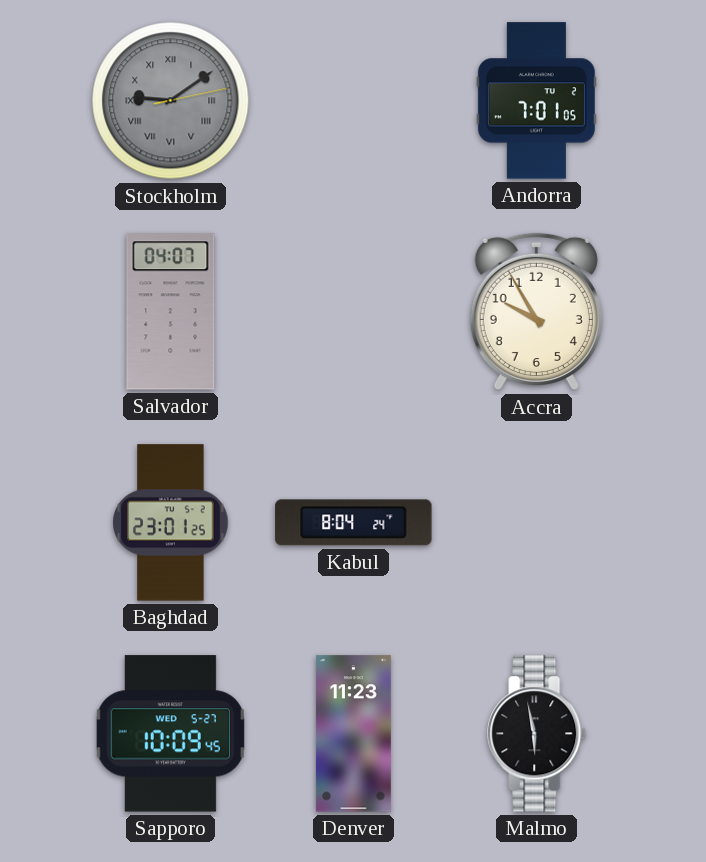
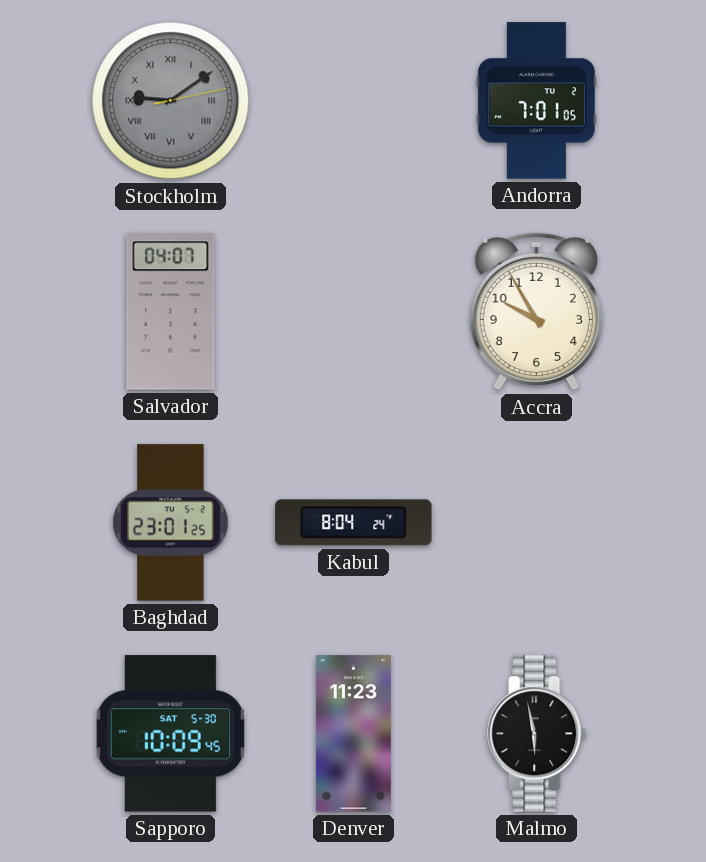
Sapporo date: WED 5-27 -> SAT 5-30
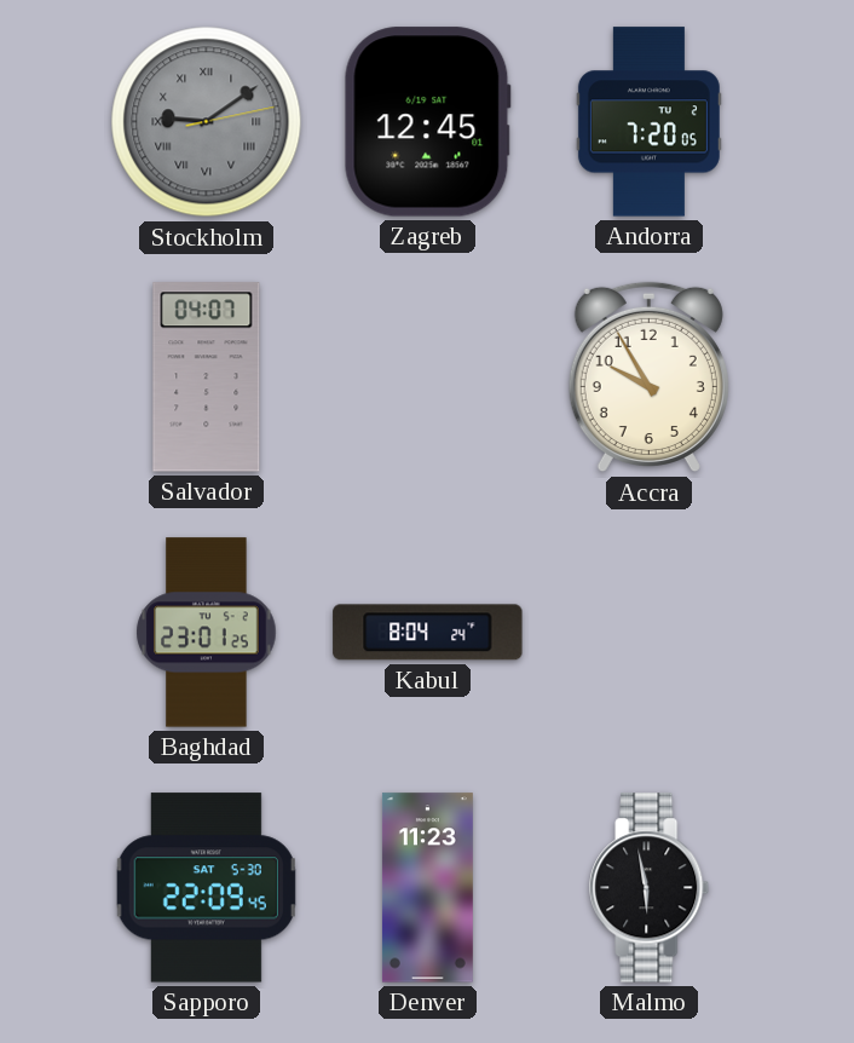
Zagreb: none -> 12:45
Andorra: 7:01 -> 7:20
Sapporo: 10:09 -> 22:09
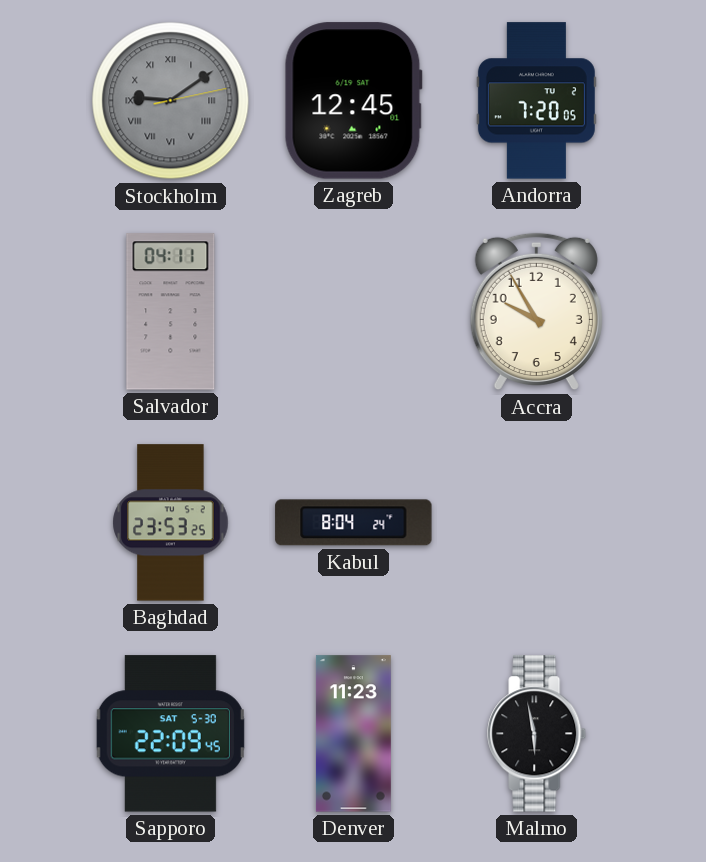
Salvador: 04:07 -> 04:11
Baghdad: 23:01 -> 23:53
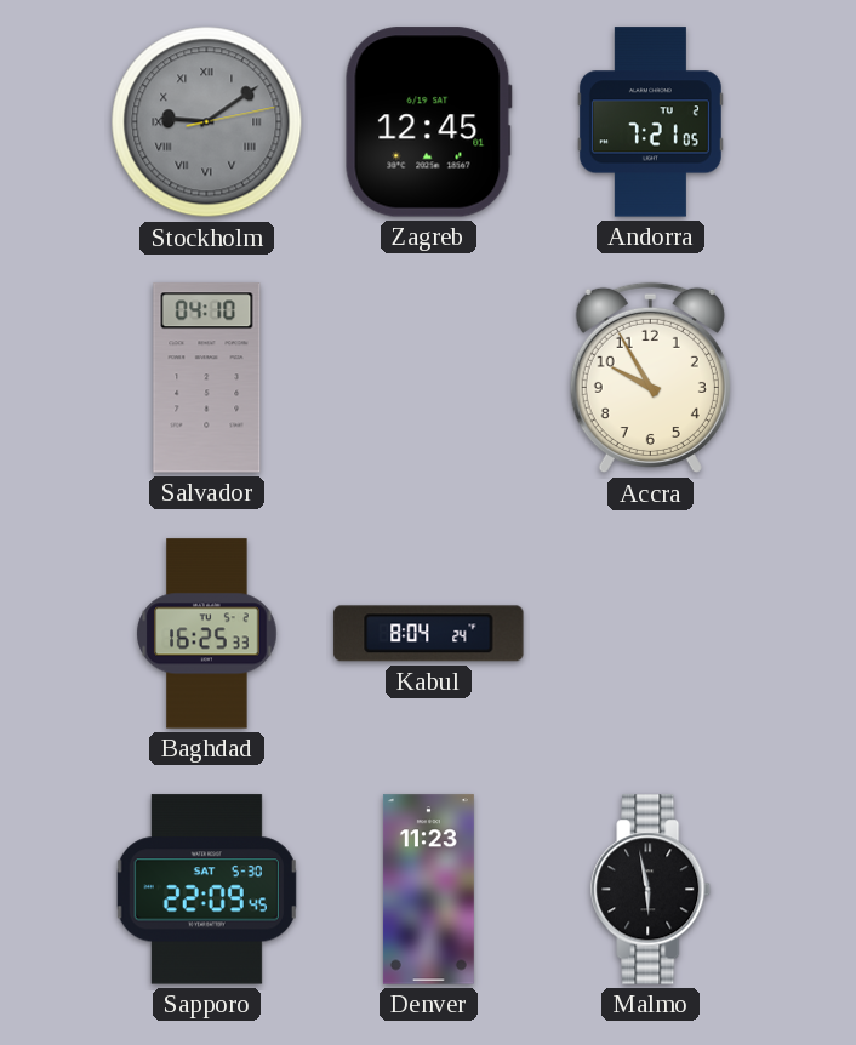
Andorra: 7:20 -> 7:21
Salvador: 04:11 -> 04:10
Baghdad: 23:53 -> 16:25
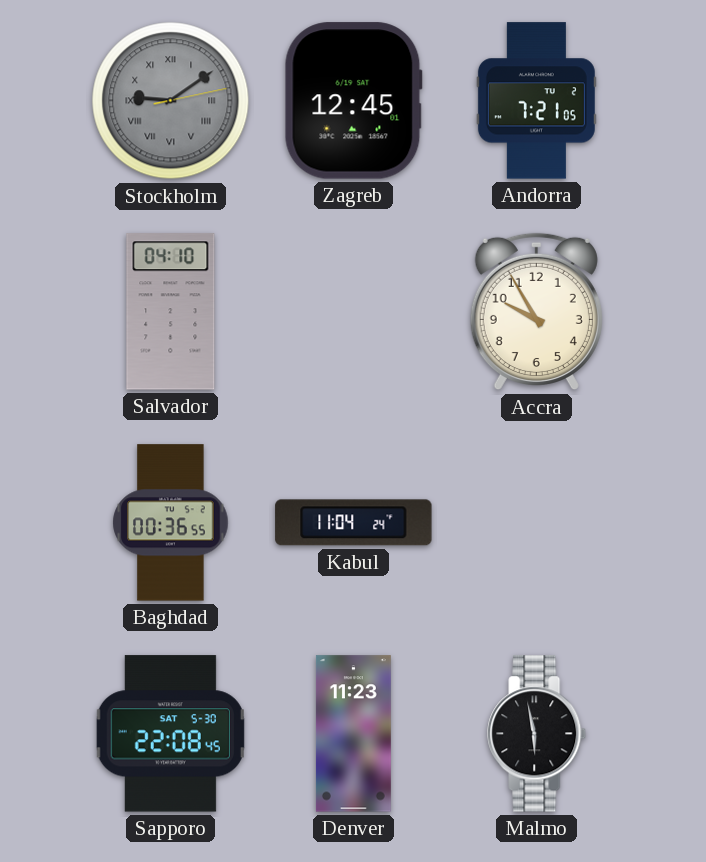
Baghdad: 16:25 -> 00:36
Kabul: 8:04 -> 11:04
Sapporo: 22:09 -> 22:08
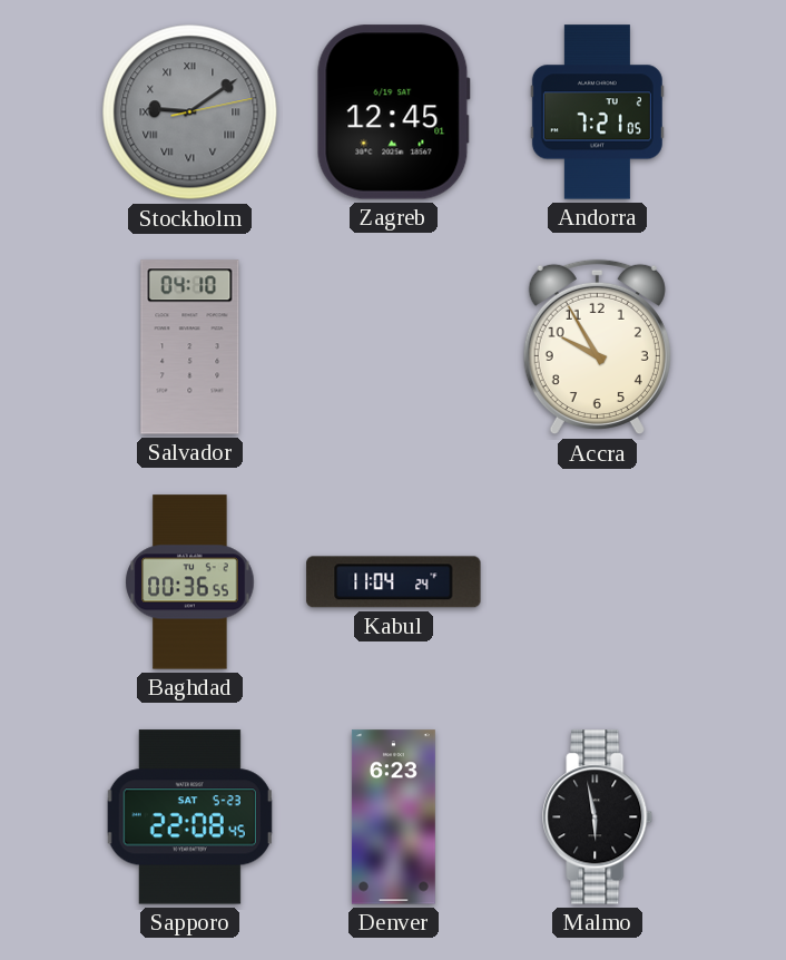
Sapporo date: SAT 5-30 -> SAT 5-23
Denver: 11:23 -> 6:23
